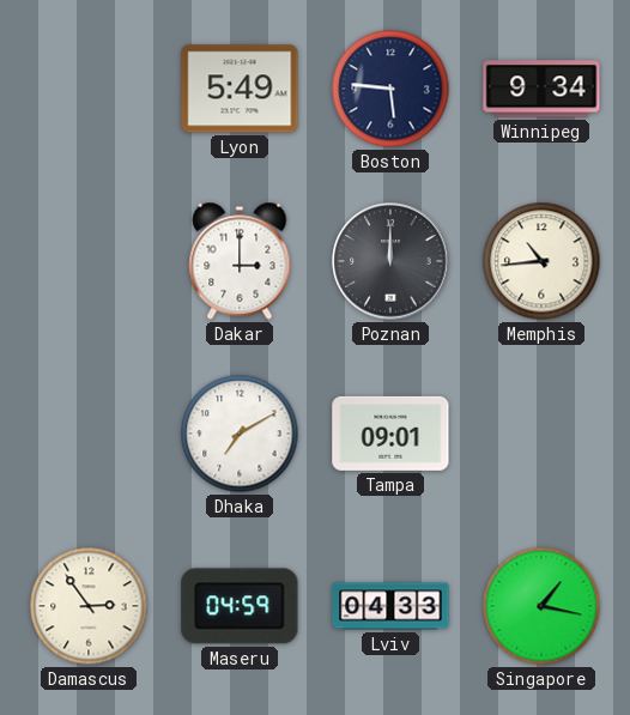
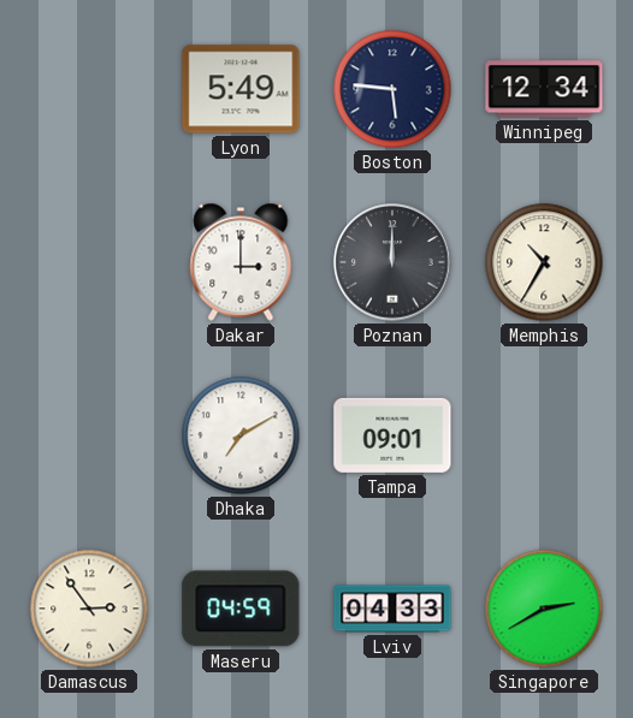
Winnipeg: 9:34 -> 12:34
Memphis: 10:44 -> 10:35
Singapore: 1:17 -> 2:40
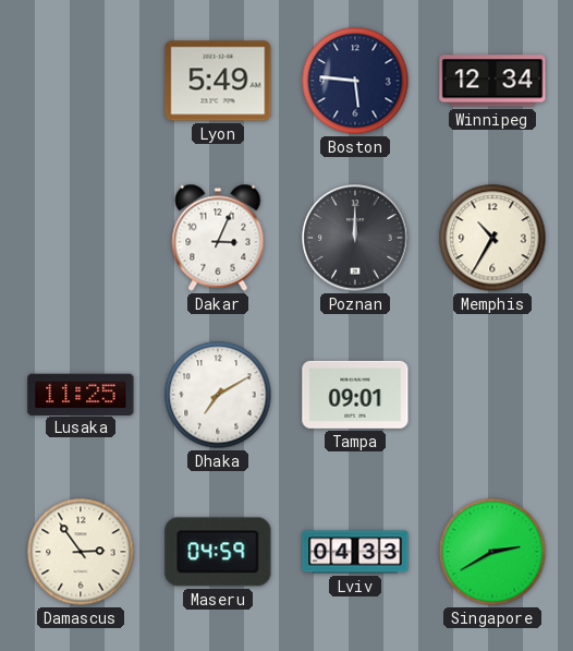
Dakar: 3:00 -> 3:04
Lusaka: none -> 11:25
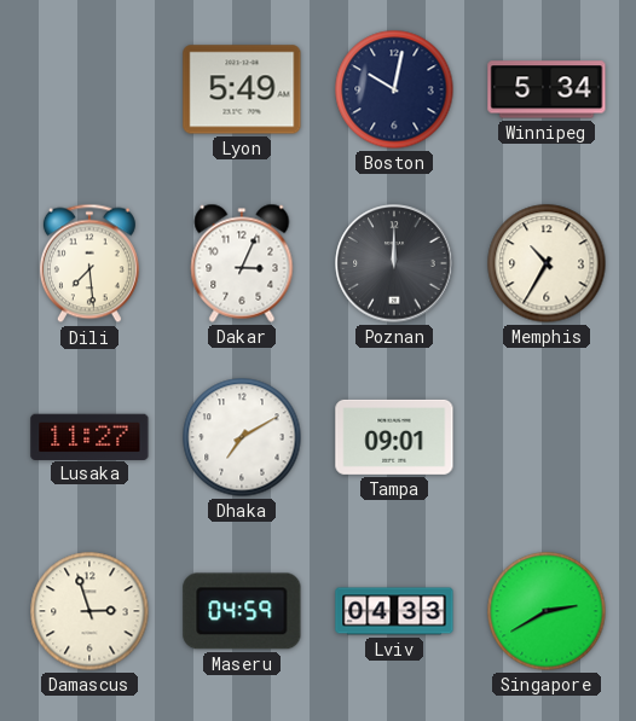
Boston: 5:46 -> 10:02
Winnipeg: 12:34 -> 5:34
Dili: none -> 7:29
Lusaka: 11:25 -> 11:27
Damascus: 2:54 -> 2:57
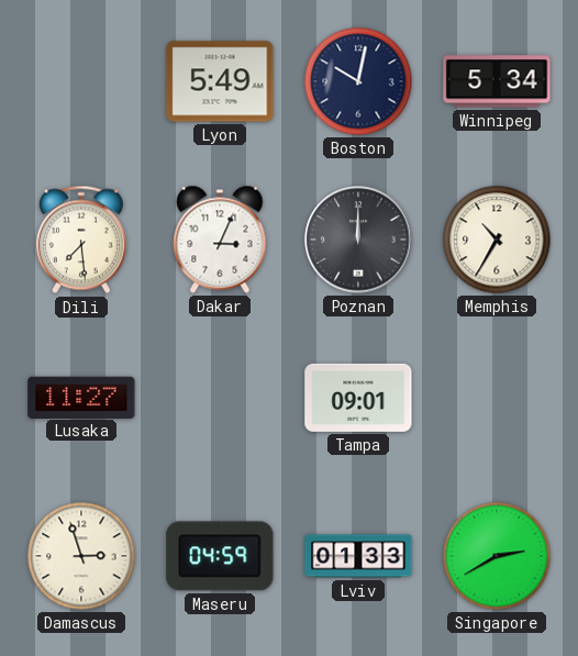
Dhaka: 7:10 -> none
Lviv: 04:33 -> 01:33
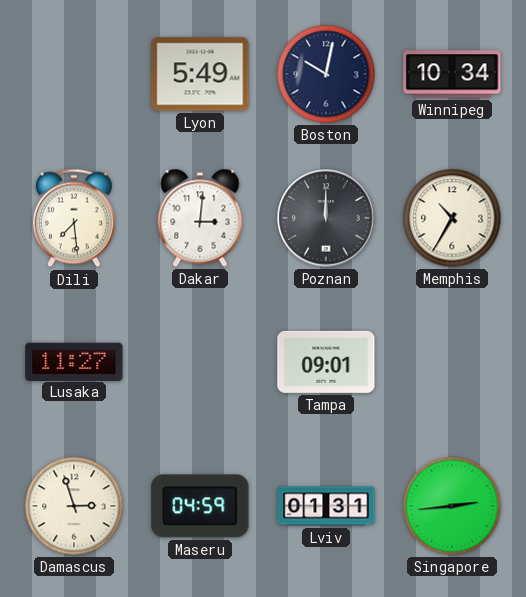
Winnipeg: 5:34 -> 10:34
Dakar: 3:04 -> 3:01
Lviv: 01:33 -> 01:31
Singapore: 2:40 -> 2:44
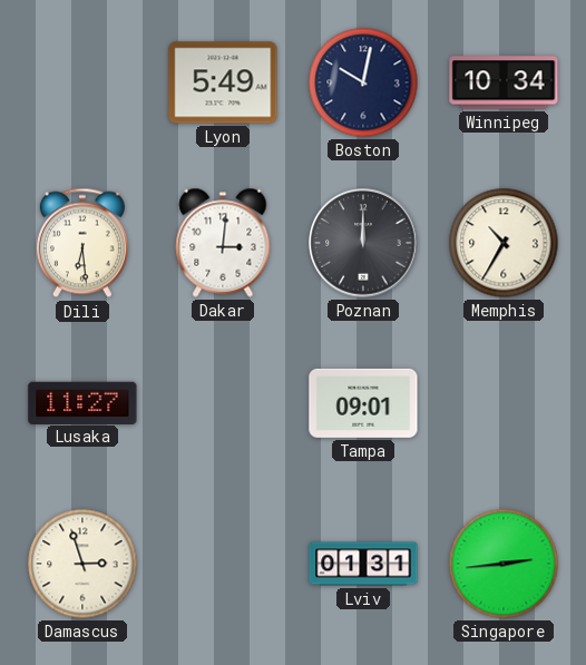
Dili: 7:29 -> 6:29
Maseru: 04:59 -> none
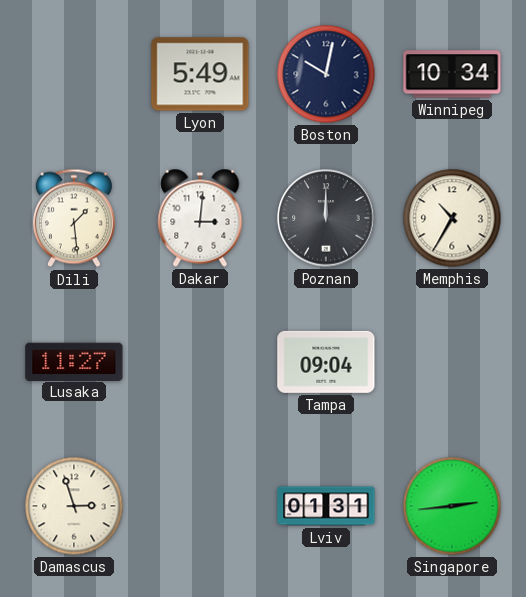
Dili: 6:29 -> 1:29
Tampa: 09:01 -> 09:04
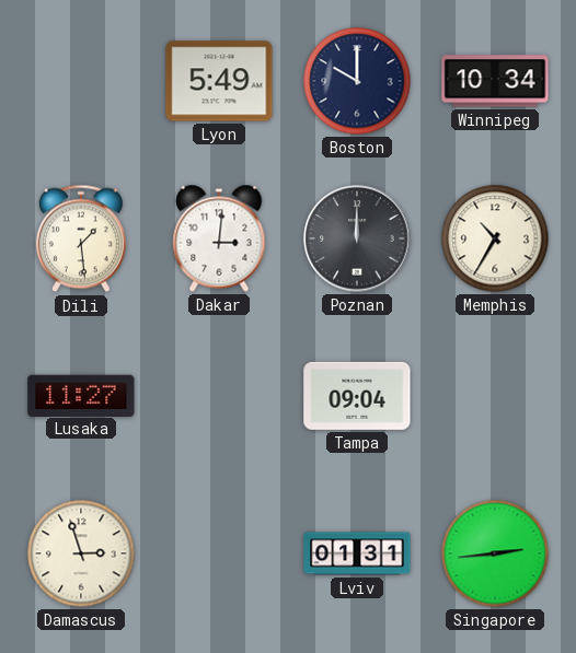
Boston: 10:02 -> 10:00
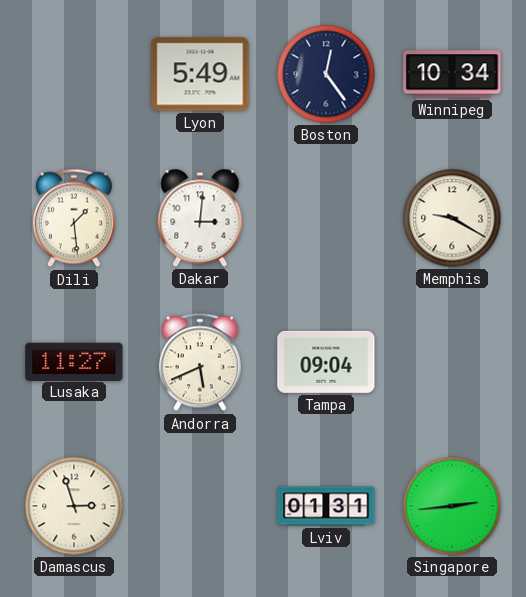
Boston: 10:00 -> 12:24
Poznan: 12:00 -> none
Memphis: 10:35 -> 9:20
Andorra: none -> 5:41
